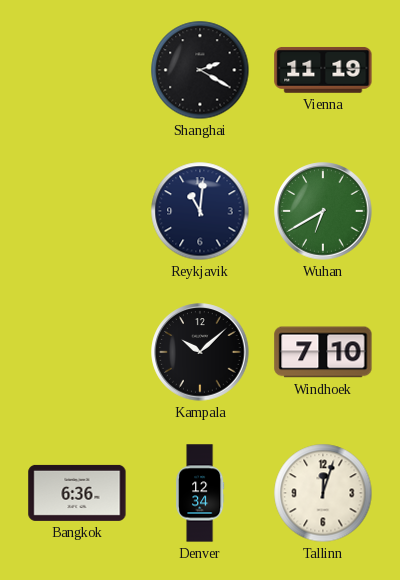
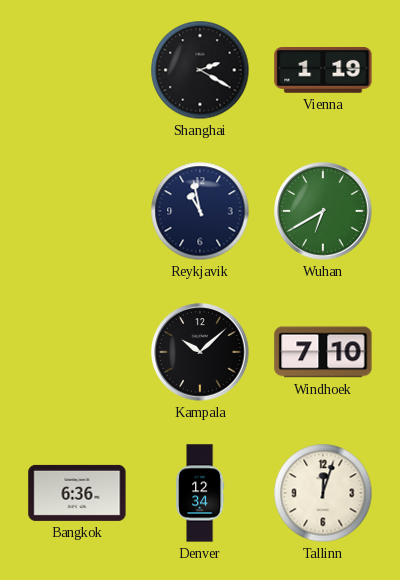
Vienna: 11:19 -> 1:19
Reykjavik: 11:01 -> 10:58
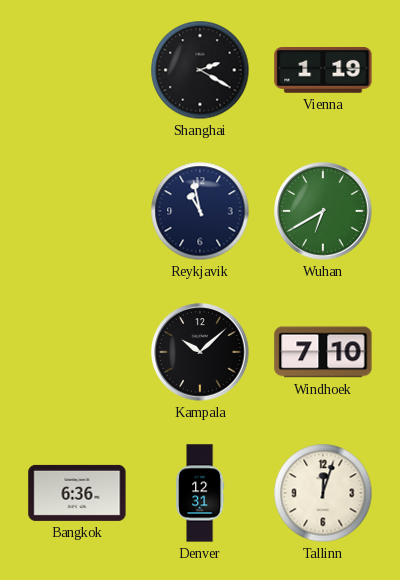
Denver: 12:34 -> 12:31
